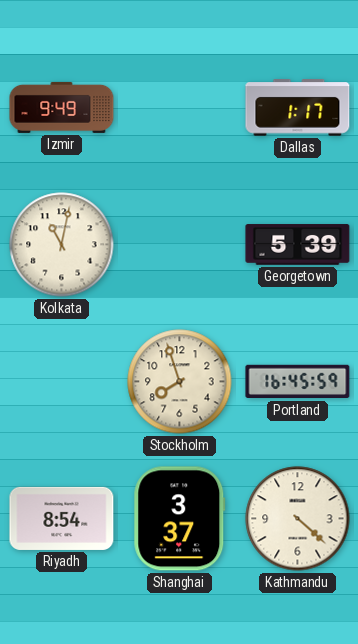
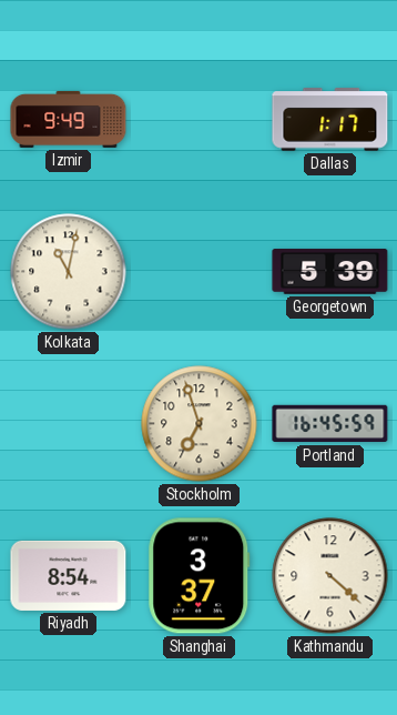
Stockholm: 7:57 -> 6:57
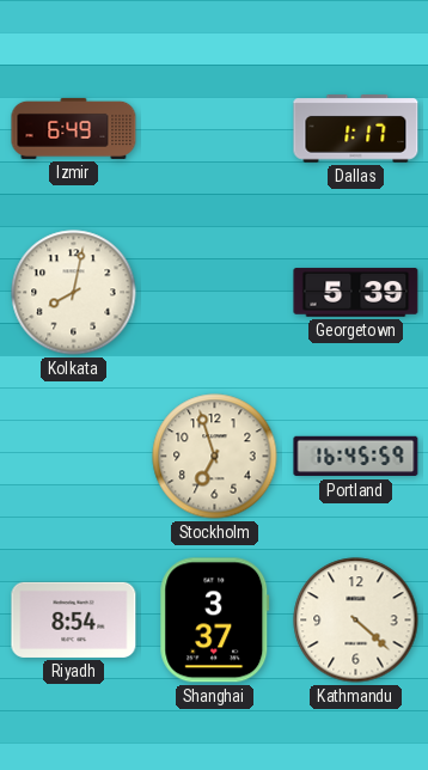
Izmir: 9:49 -> 6:49
Kolkata: 11:02 -> 8:02
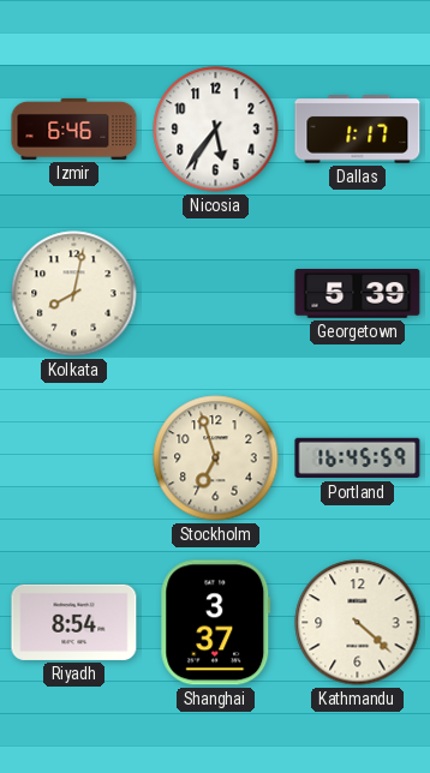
Izmir: 6:49 -> 6:46
Nicosia: none -> 5:36
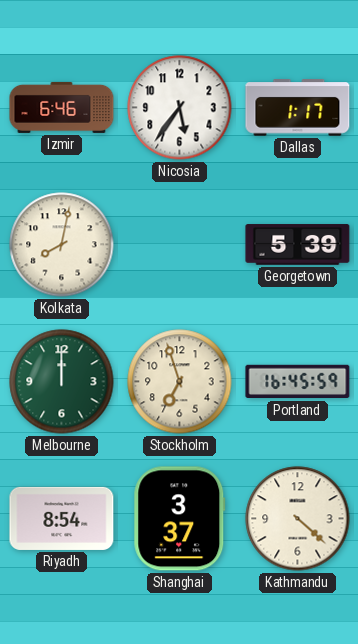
Melbourne: none -> 12:00
